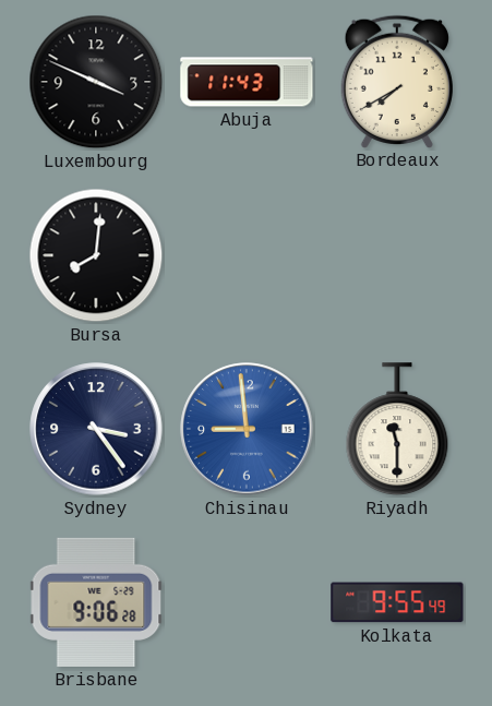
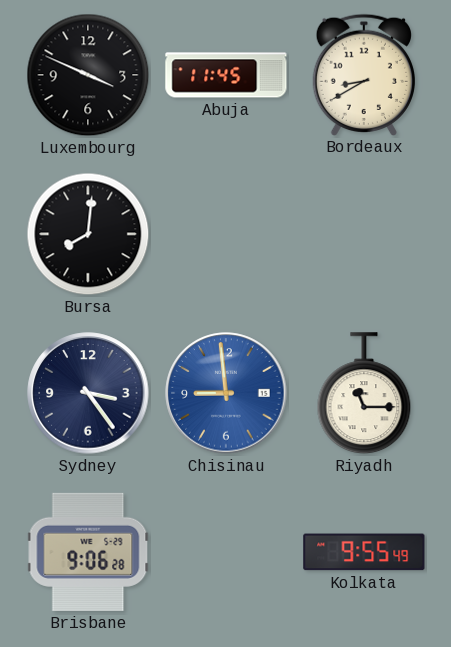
Abuja: 11:43 -> 11:45
Bordeaux: 7:40 -> 8:40
Riyadh: 11:30 -> 11:15
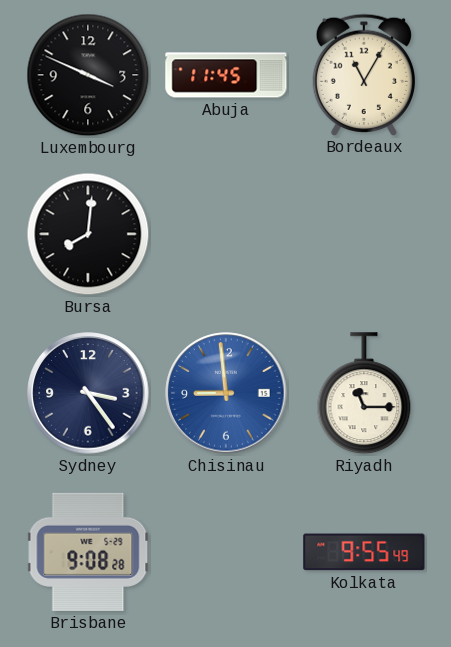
Bordeaux: 8:40 -> 11:05
Brisbane: 9:06 -> 9:08
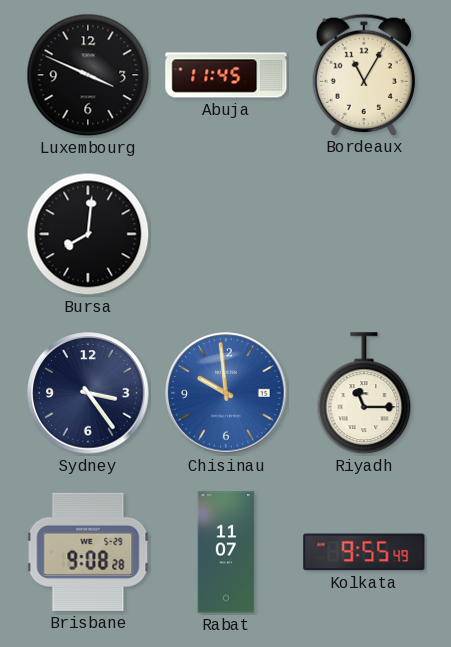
Chisinau: 8:59 -> 9:59
Rabat: none -> 11:07
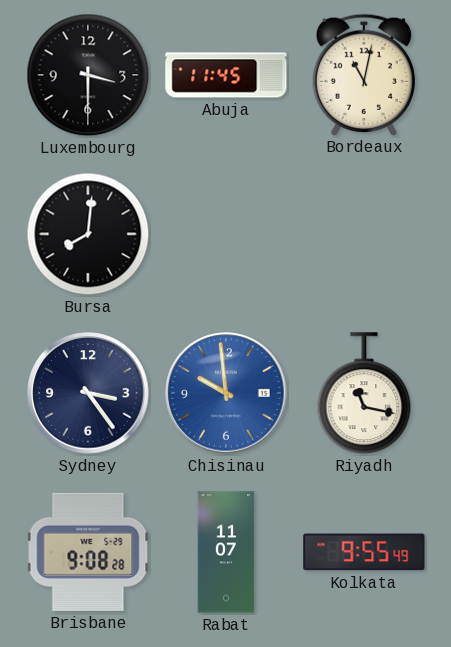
Luxembourg: 3:49 -> 3:30
Bordeaux: 11:05 -> 11:02
Riyadh: 11:15 -> 11:17
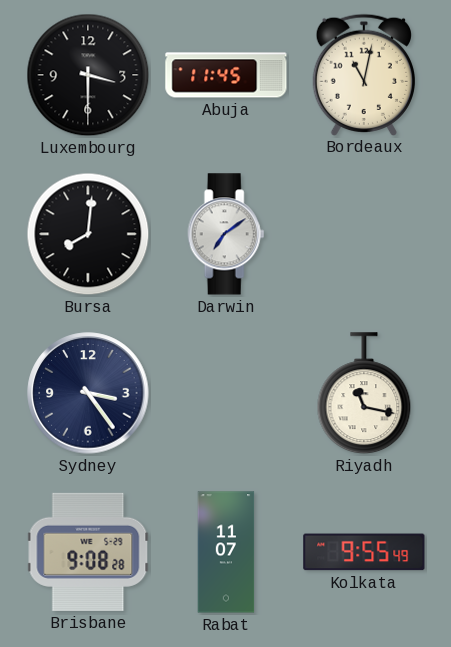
Darwin: none -> 7:09
Chisinau: 9:59 -> none
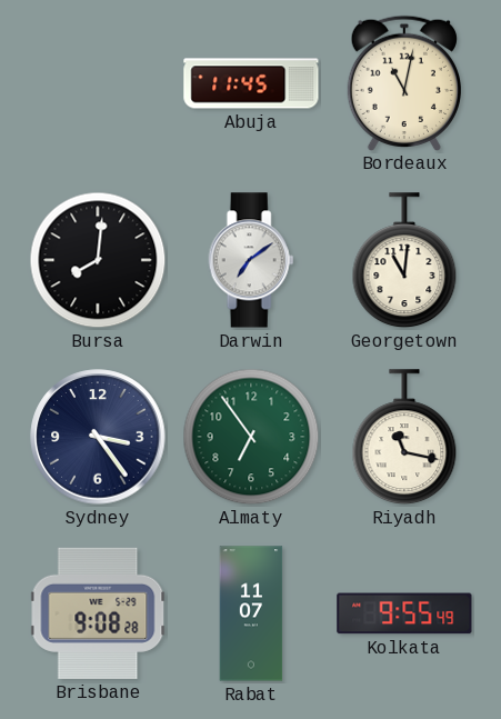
Luxembourg: 3:30 -> none
Georgetown: none -> 11:01
Almaty: none -> 6:54
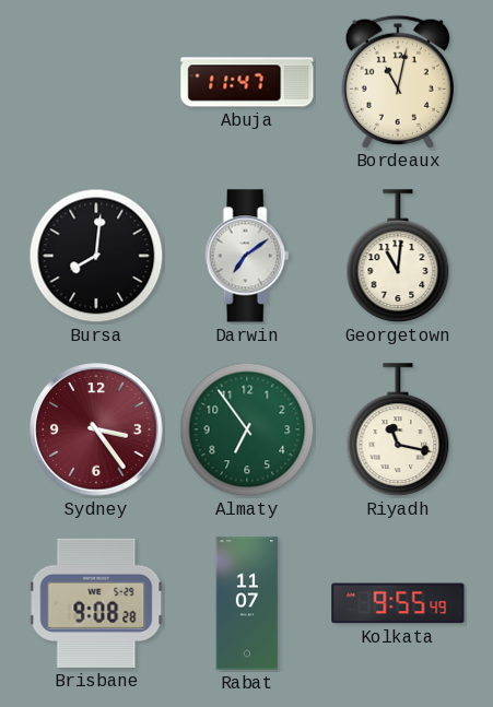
Abuja: 11:45 -> 11:47
Sydney dial: navy -> burgundy
